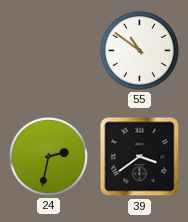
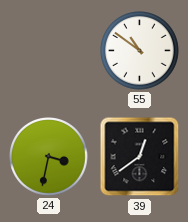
24: 2:32 -> 3:32
39: 3:39 -> 12:39
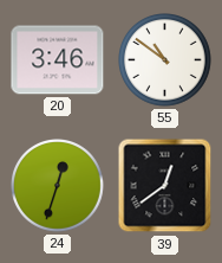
20: none -> 3:46
24: 3:32 -> 12:33
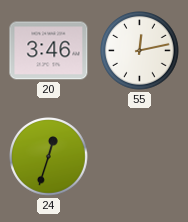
55: 10:51 -> 12:13
39: 12:39 -> none
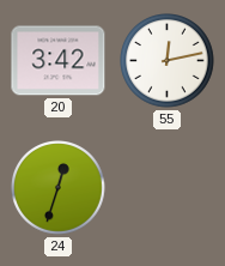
20: 3:46 -> 3:42
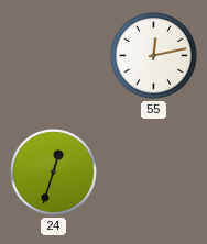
20: 3:42 -> none
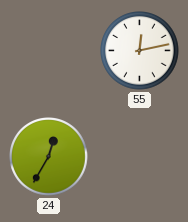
24: 12:33 -> 12:35
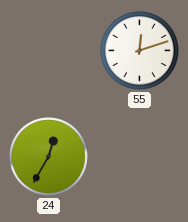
55: 12:13 -> 12:12
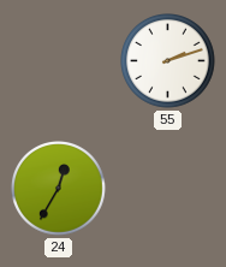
55: 12:12 -> 2:12
